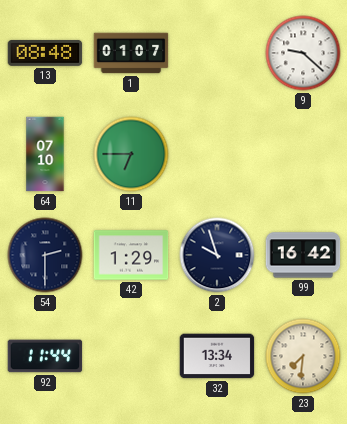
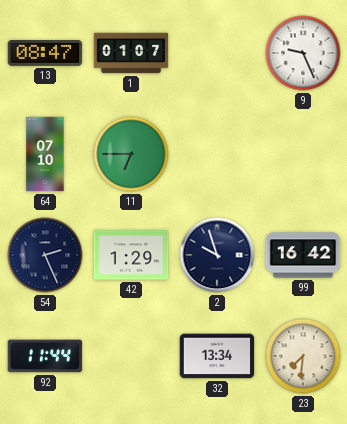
13: 08:48 -> 08:47
9: 9:22 -> 9:26
54: 2:30 -> 2:26
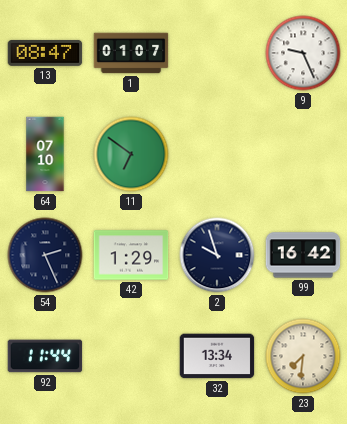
11: 6:45 -> 6:51
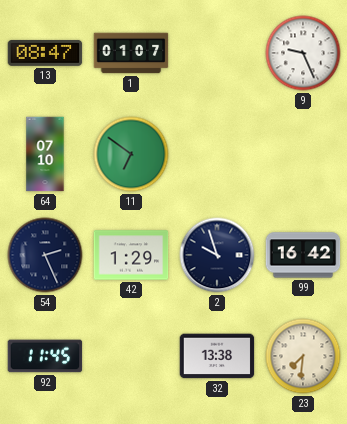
92: 11:44 -> 11:45
32: 13:34 -> 13:38
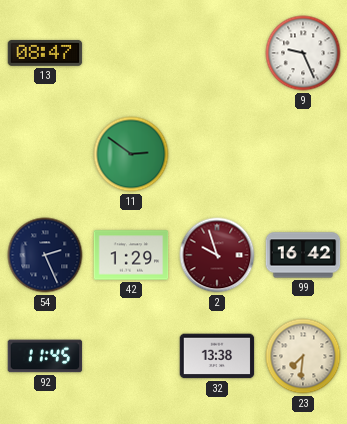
1: 01:07 -> none
64: 07:10 -> none
11: 6:51 -> 2:51
2 dial: navy -> burgundy
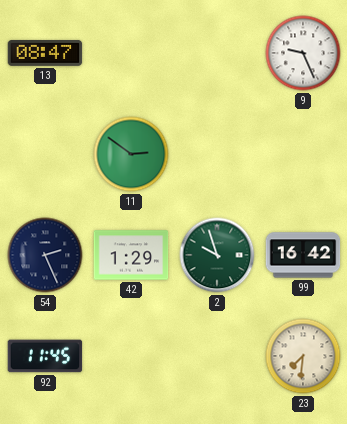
2 dial: burgundy -> green
32: 13:38 -> none
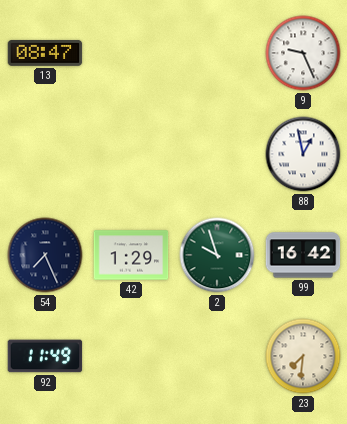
11: 2:51 -> none
88: none -> 12:58
54: 2:26 -> 7:26
92: 11:45 -> 11:49
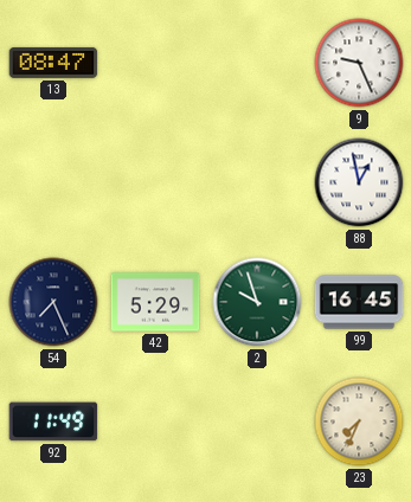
42: 1:29 -> 5:29
99: 16:42 -> 16:45
23: 7:31 -> 7:34
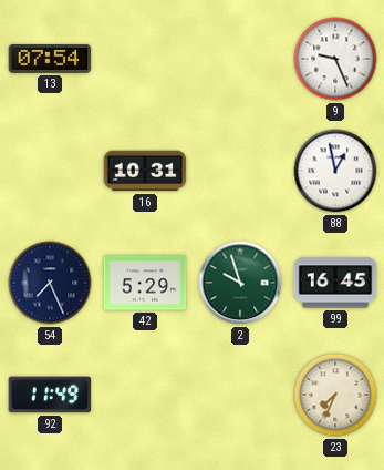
13: 08:47 -> 07:54
16: none -> 10:31
